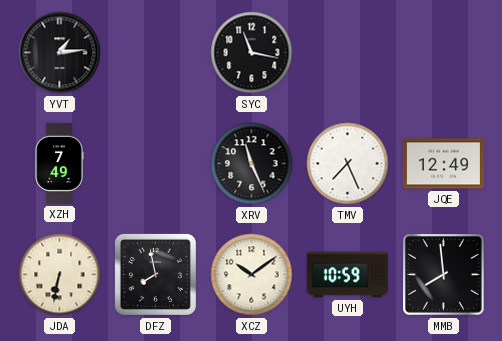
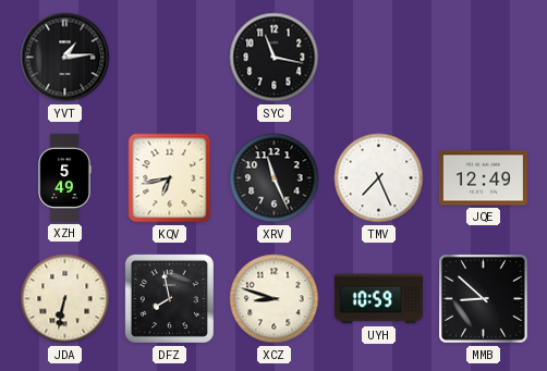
XZH: 7:49 -> 5:49
KQV: none -> 6:43
XCZ: 10:09 -> 8:48
MMB: 7:59 -> 8:52
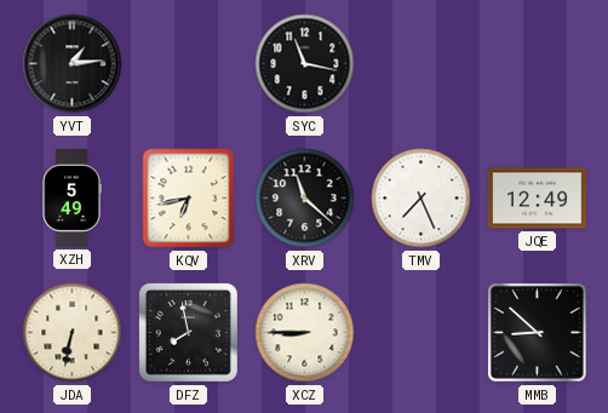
XRV: 11:26 -> 11:22
XCZ: 8:48 -> 8:45
UYH: 10:59 -> none
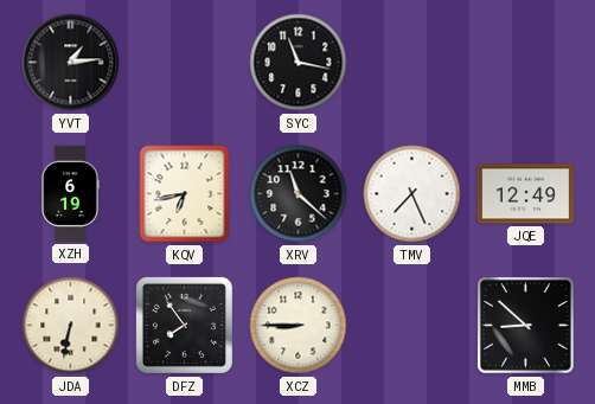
XZH: 5:49 -> 6:19
DFZ: 7:58 -> 7:54
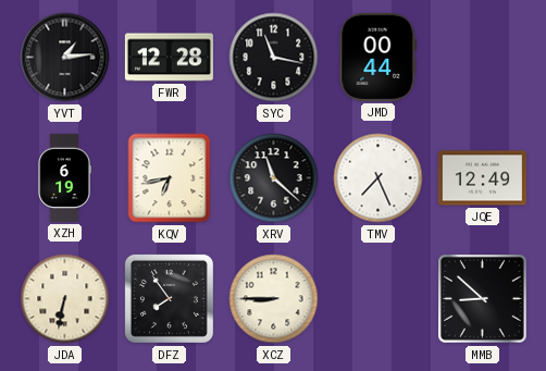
FWR: none -> 12:28
JMD: none -> 00:44
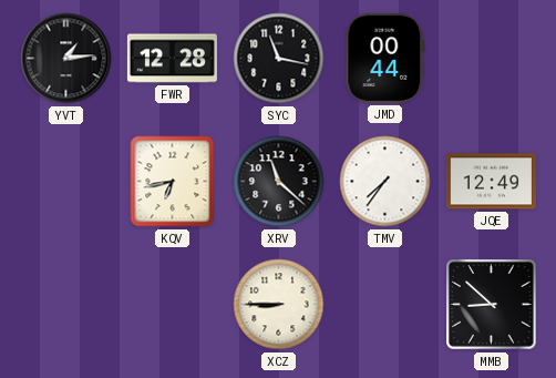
XZH: 6:19 -> none
TMV: 7:26 -> 7:36
JDA: 6:32 -> none
DFZ: 7:54 -> none
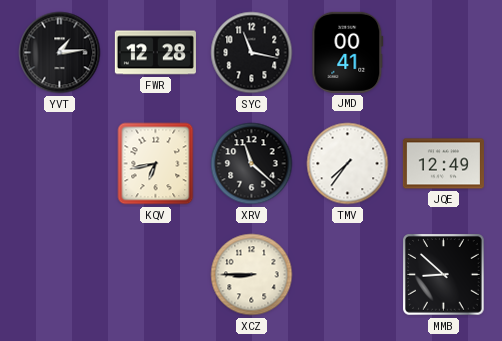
JMD: 00:44 -> 00:41
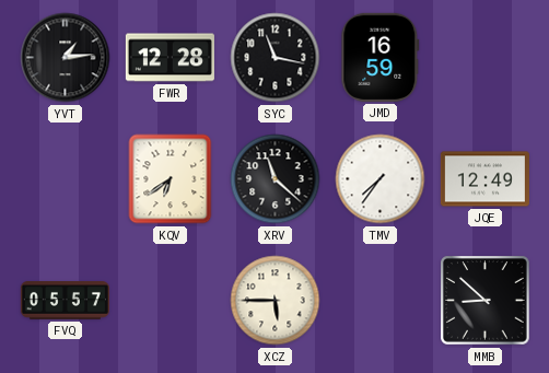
JMD: 00:41 -> 16:59
KQV: 6:43 -> 6:39
FVQ: none -> 05:57
XCZ: 8:45 -> 5:45
